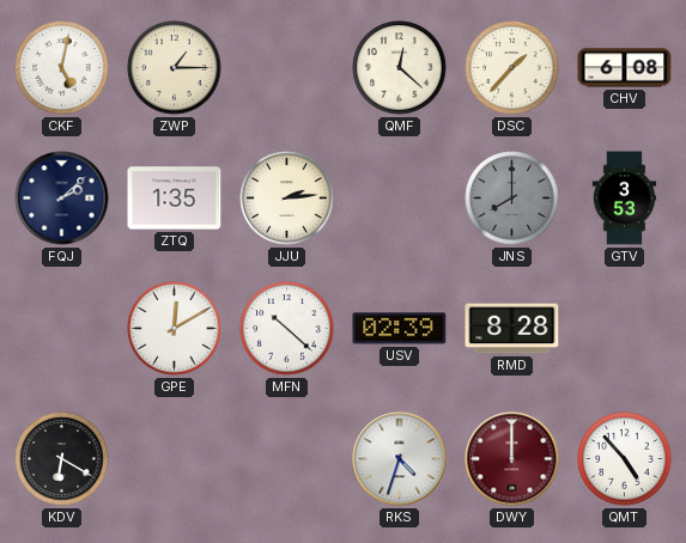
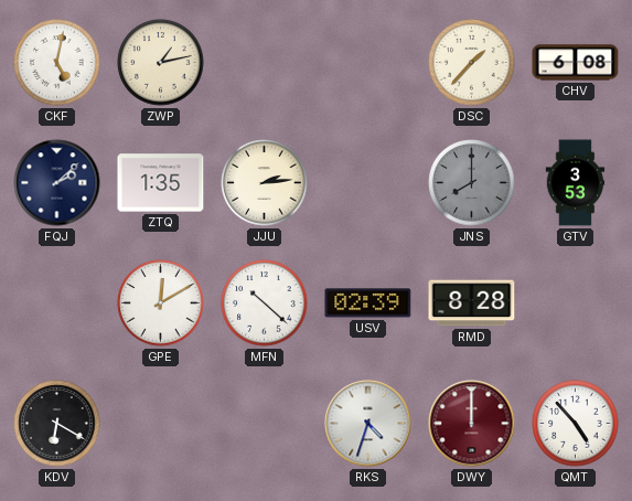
ZWP: 1:15 -> 1:13
QMF: 12:22 -> none
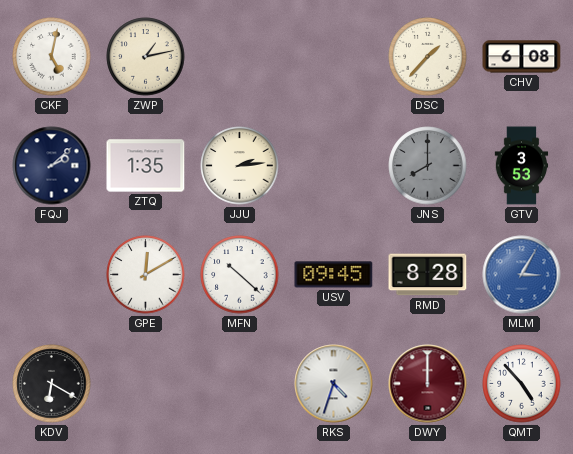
USV: 02:39 -> 09:45
MLM: none -> 3:05
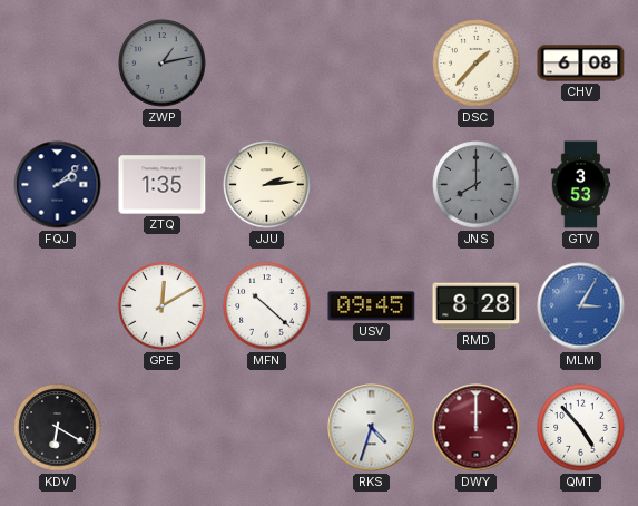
CKF: 5:02 -> none
ZWP dial: cream -> grey
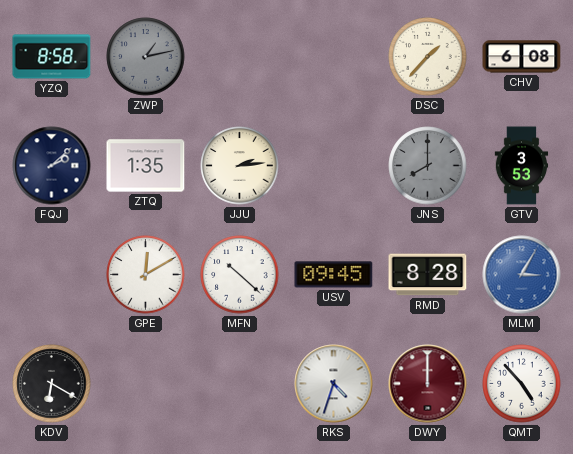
YZQ: none -> 8:58
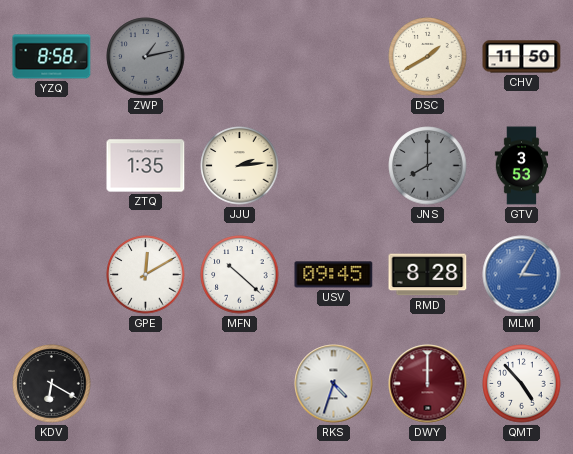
DSC: 1:37 -> 1:40
CHV: 6:08 -> 11:50
FQJ: 2:08 -> none
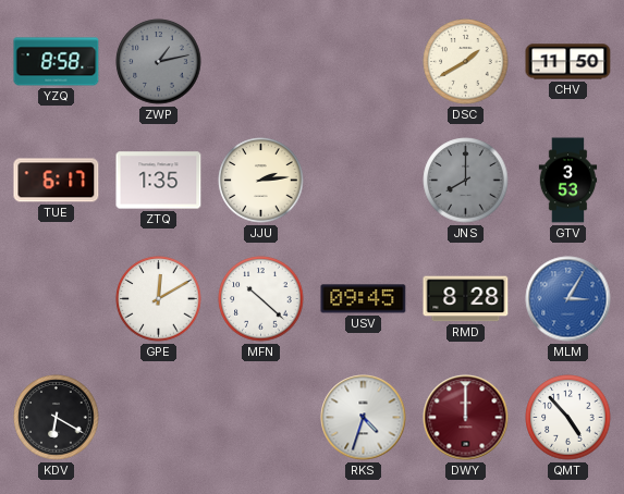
TUE: none -> 6:17
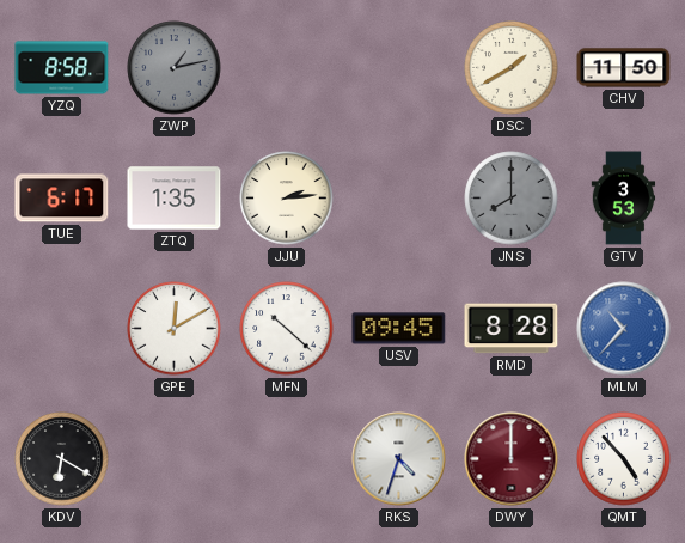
MLM: 3:05 -> 10:37
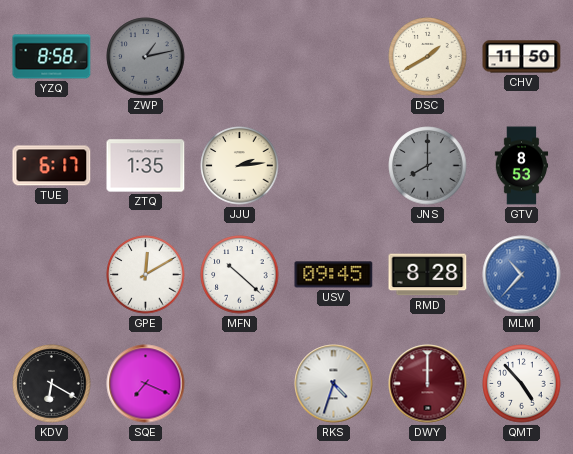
GTV: 3:53 -> 8:53
SQE: none -> 7:19
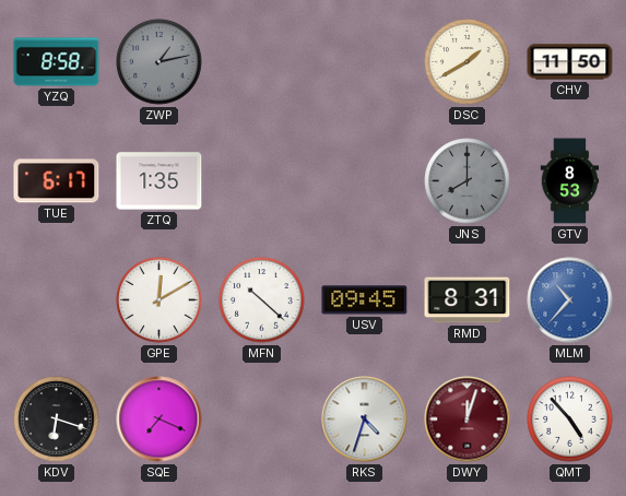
JJU: 2:14 -> none
RMD: 8:28 -> 8:31
KDV: 6:20 -> 6:18
DWY: 12:00 -> 12:03
